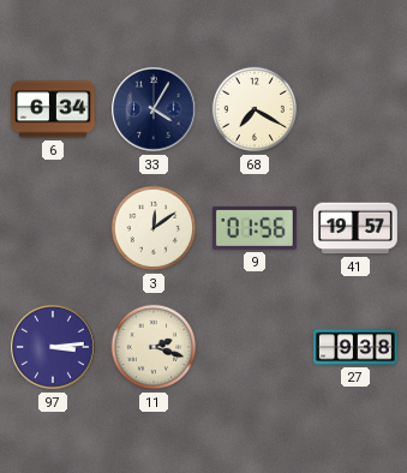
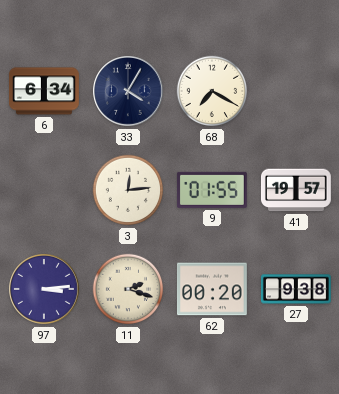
3: 12:09 -> 12:14
9: 01:56 -> 01:55
62: none -> 00:20
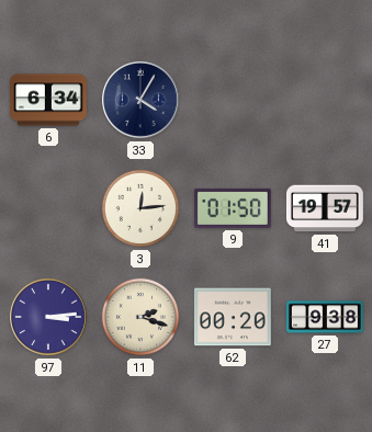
68: 7:20 -> none
9: 01:55 -> 01:50
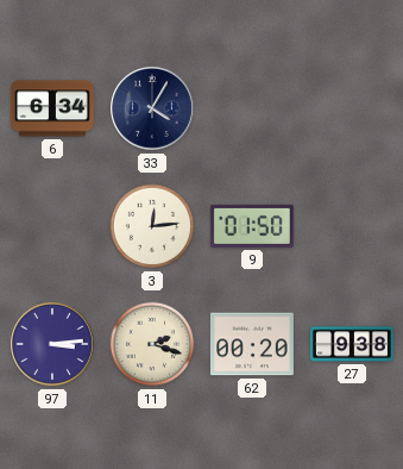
41: 19:57 -> none
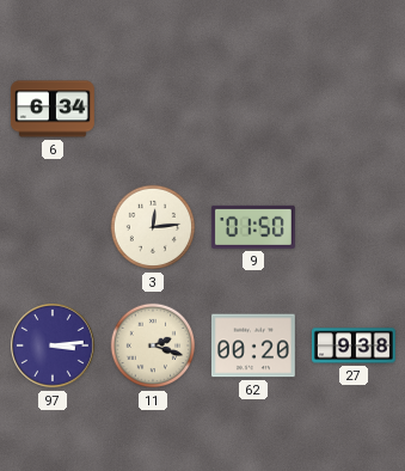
33: 4:05 -> none
